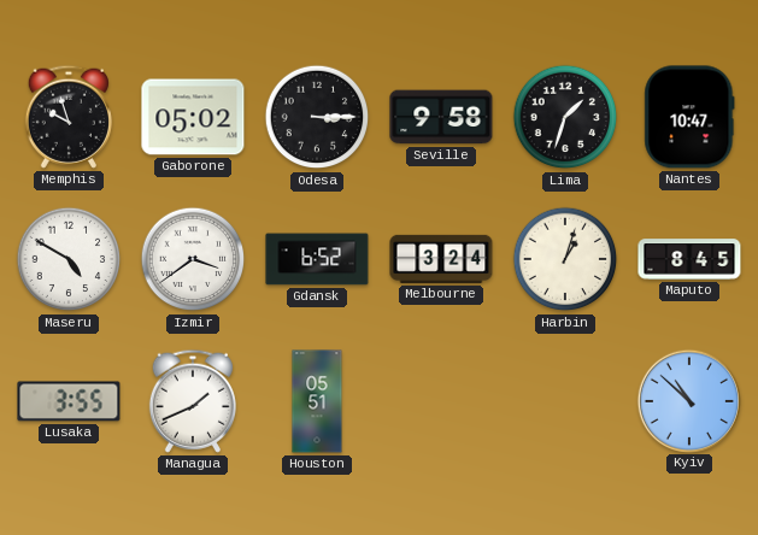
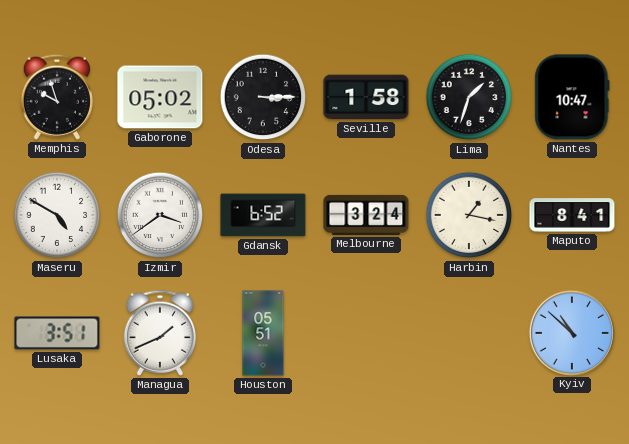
Seville: 9:58 -> 1:58
Harbin: 1:03 -> 1:17
Maputo: 8:45 -> 8:41
Lusaka: 3:55 -> 3:51
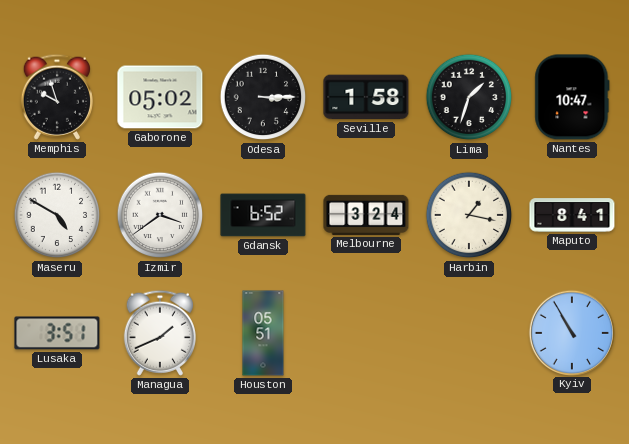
Kyiv: 10:52 -> 10:55
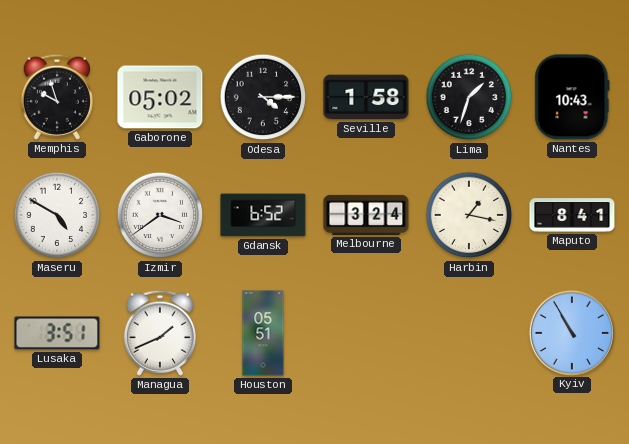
Odesa: 3:15 -> 4:15
Nantes: 10:47 -> 10:43
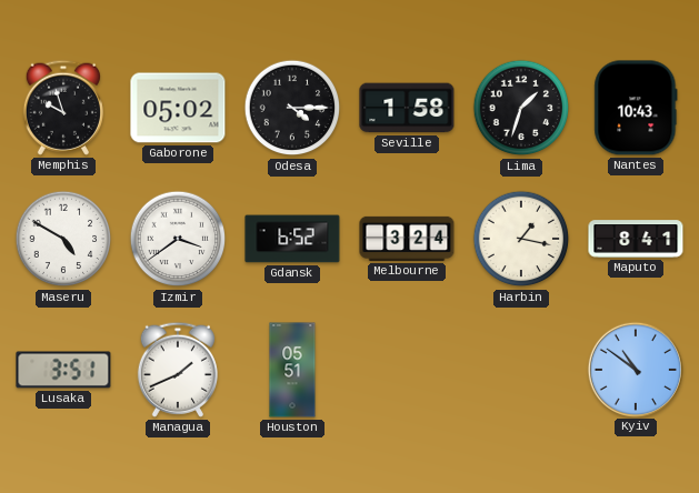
Kyiv: 10:55 -> 10:51
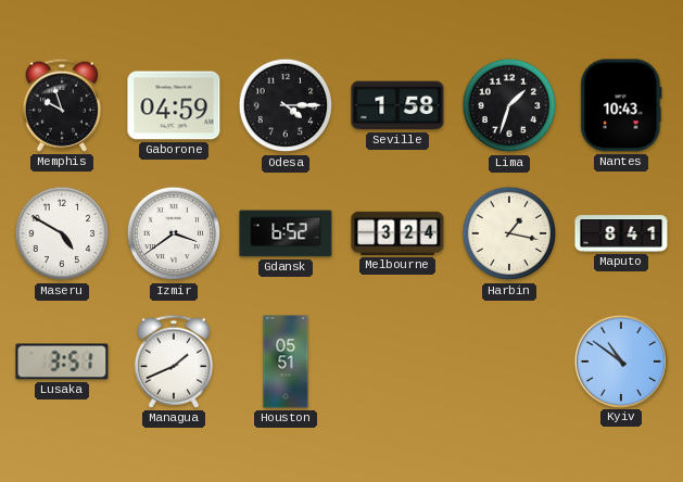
Gaborone: 05:02 -> 04:59
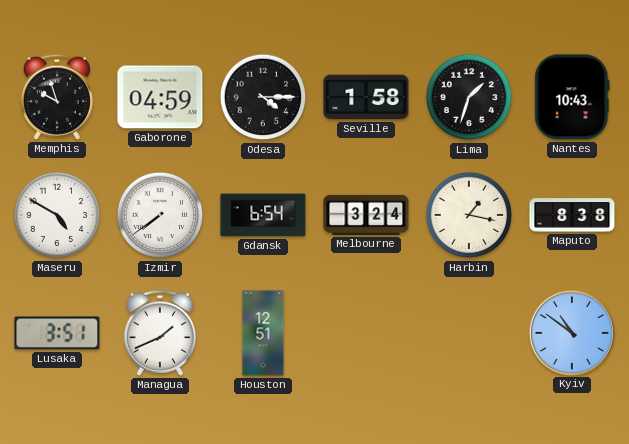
Izmir: 3:39 -> 7:39
Gdansk: 6:52 -> 6:54
Maputo: 8:41 -> 8:38
Houston: 05:51 -> 12:51
